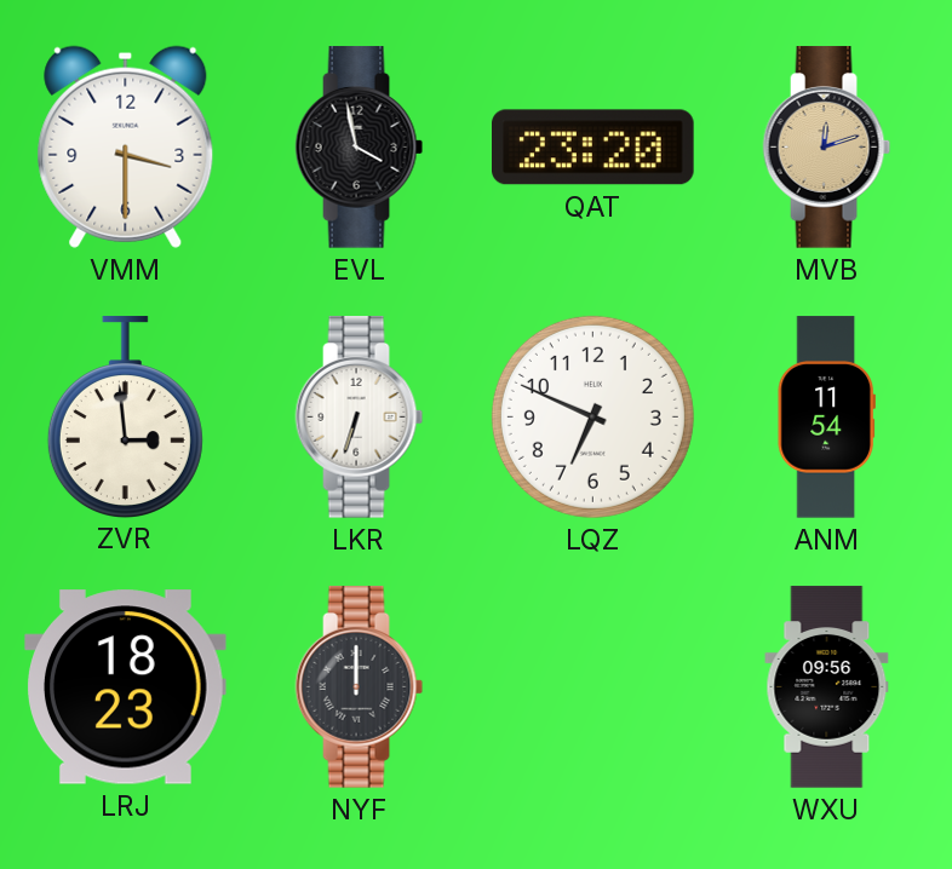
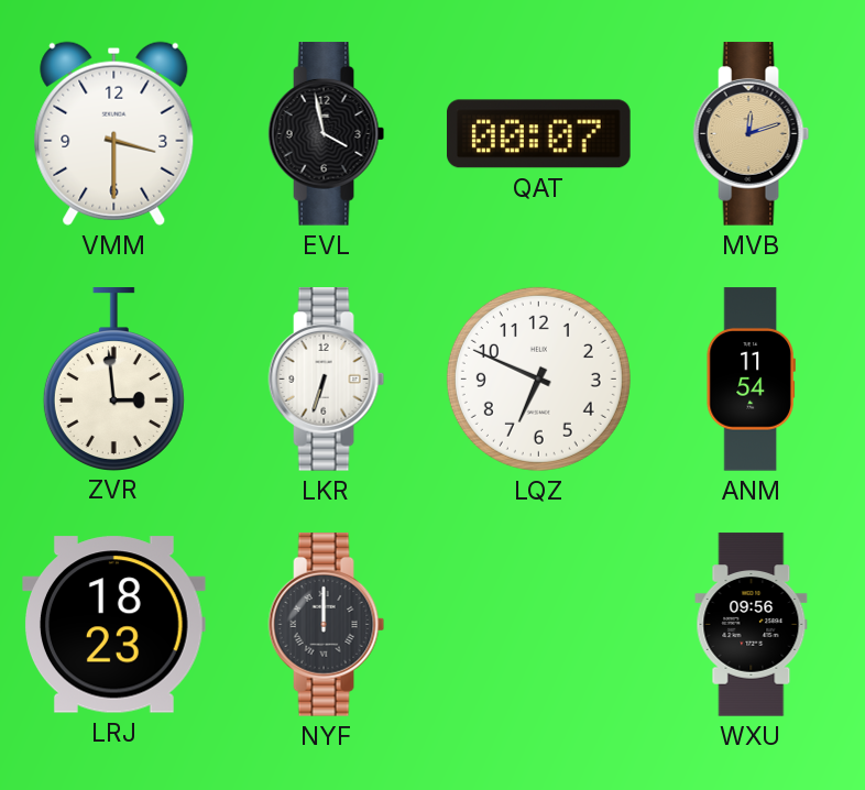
QAT: 23:20 -> 00:07
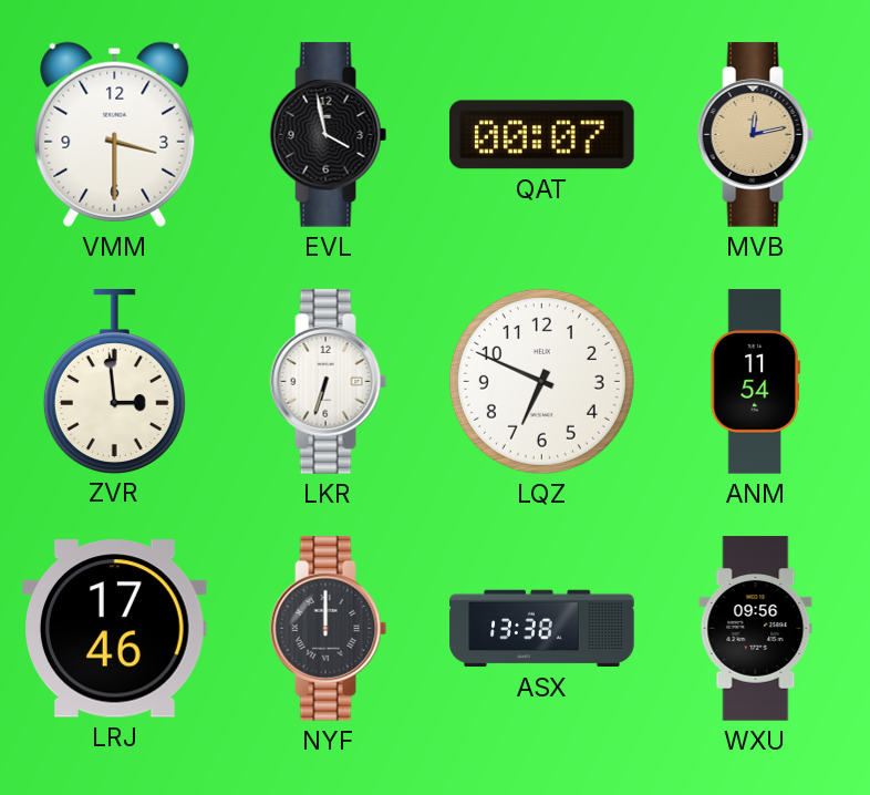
MVB: 12:12 -> 12:13
LRJ: 18:23 -> 17:46
ASX: none -> 13:38
